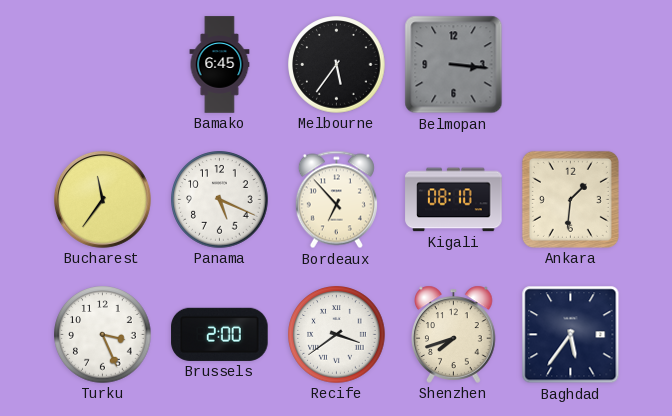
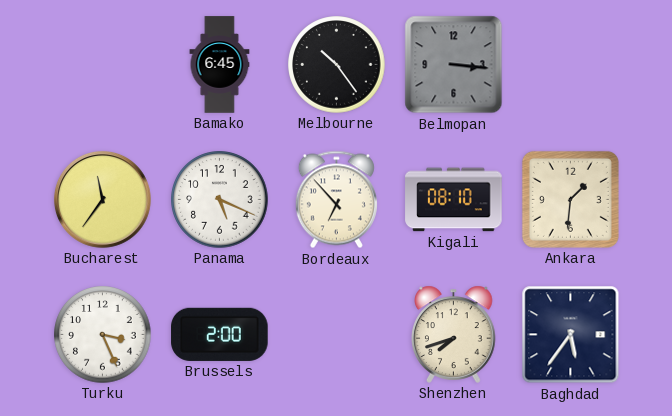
Melbourne: 5:36 -> 10:24
Recife: 3:39 -> none
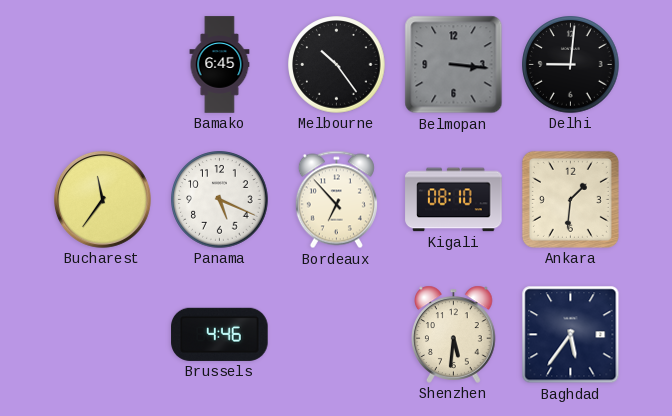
Delhi: none -> 9:01
Turku: 3:26 -> none
Brussels: 2:00 -> 4:46
Shenzhen: 7:42 -> 5:31
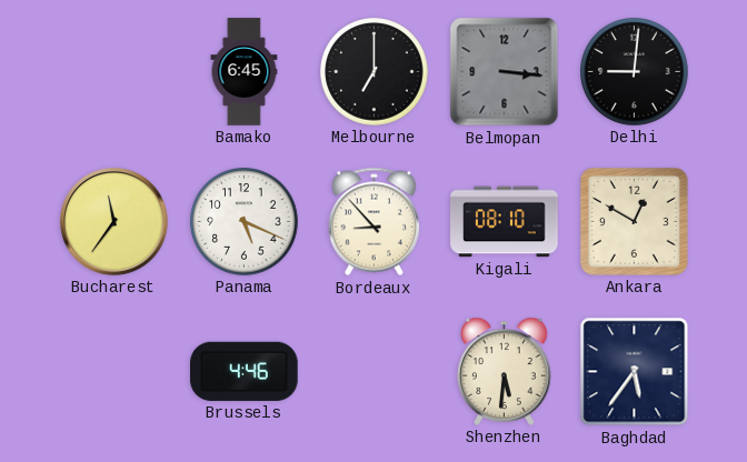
Melbourne: 10:24 -> 7:00
Bordeaux: 6:53 -> 8:53
Ankara: 1:31 -> 12:50
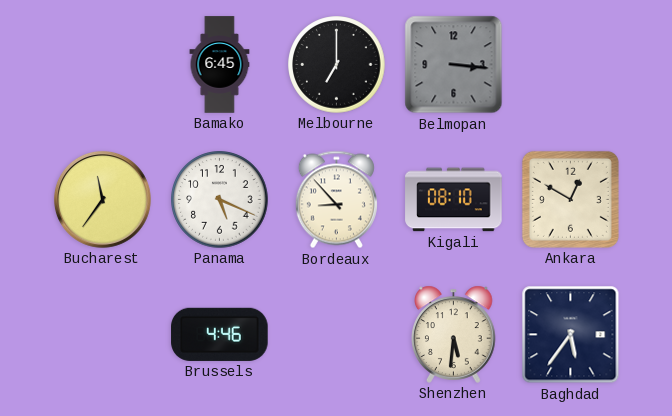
Delhi: 9:01 -> none
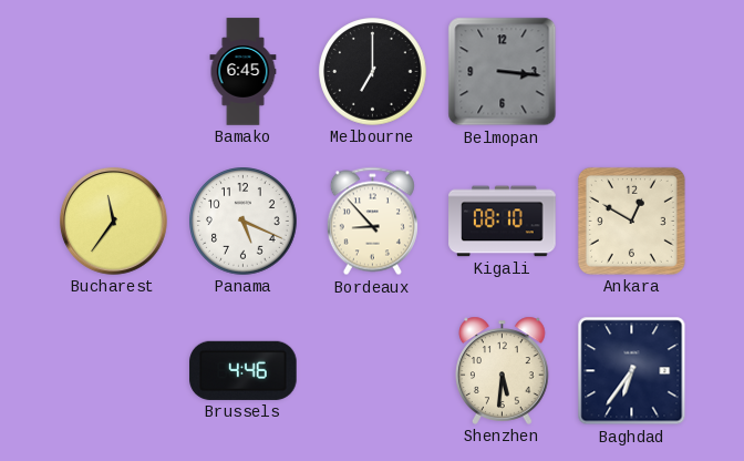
Baghdad: 5:36 -> 6:36
